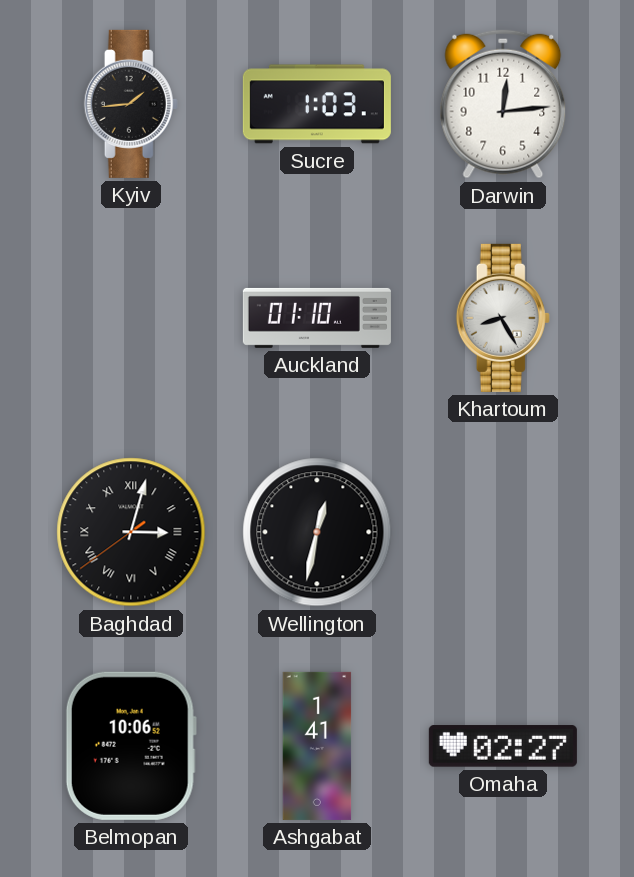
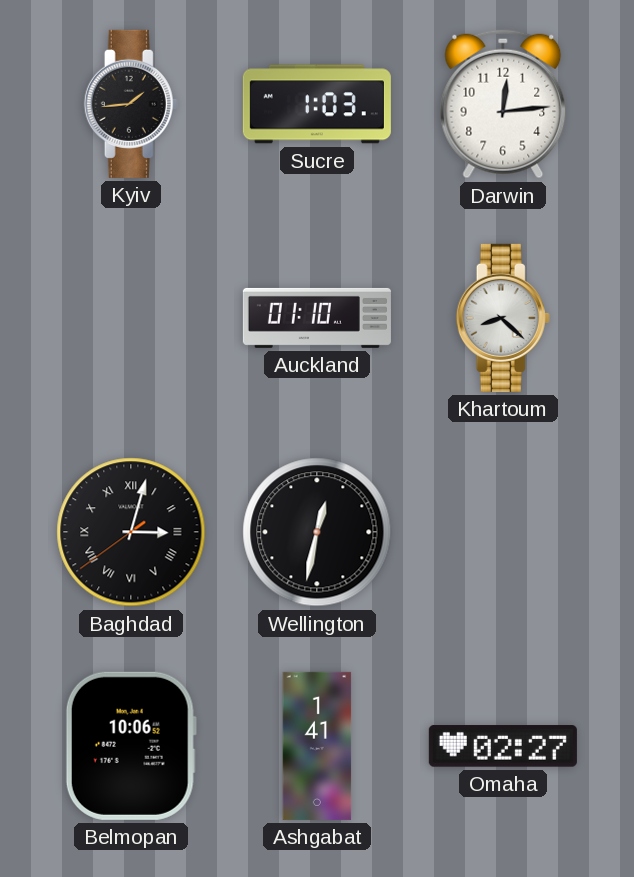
Khartoum: 8:25 -> 8:22
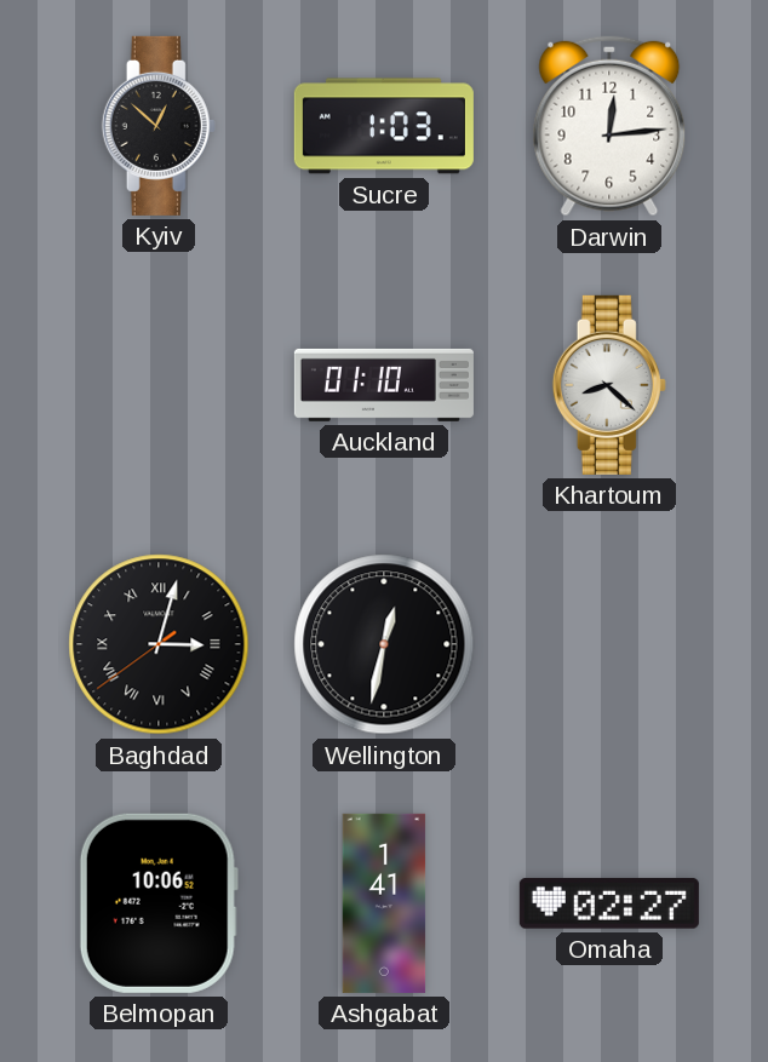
Kyiv: 1:44 -> 12:52
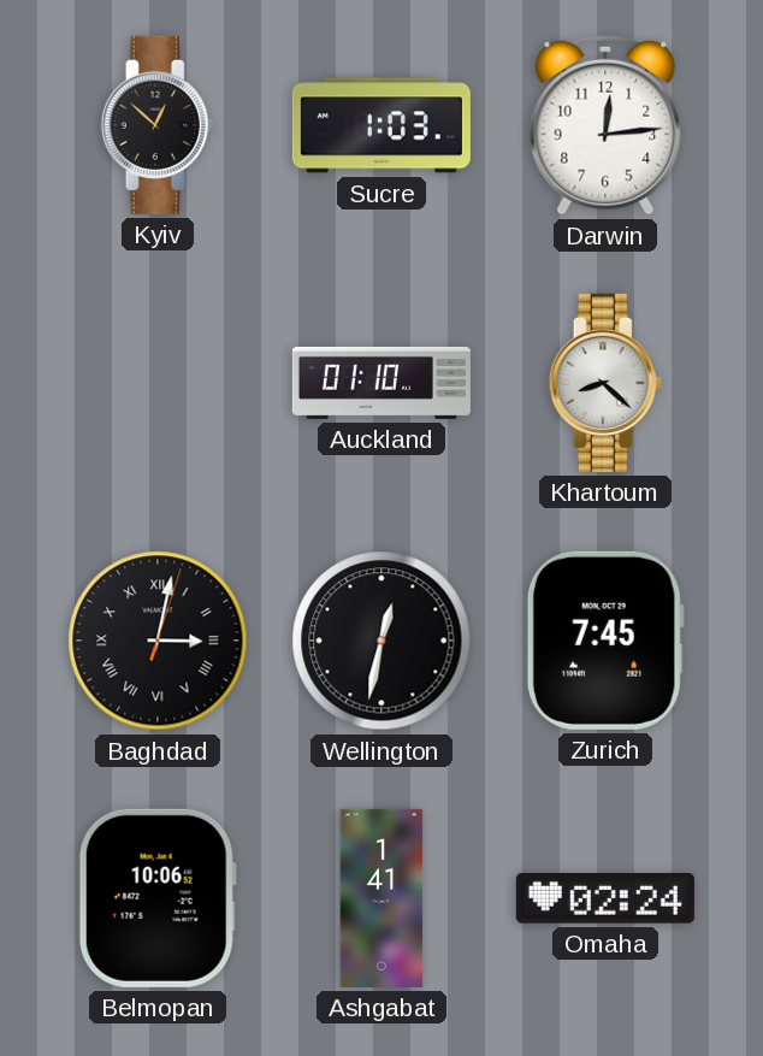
Baghdad: 3:02:39 -> 3:02:03
Zurich: none -> 7:45
Omaha: 02:27 -> 02:24
